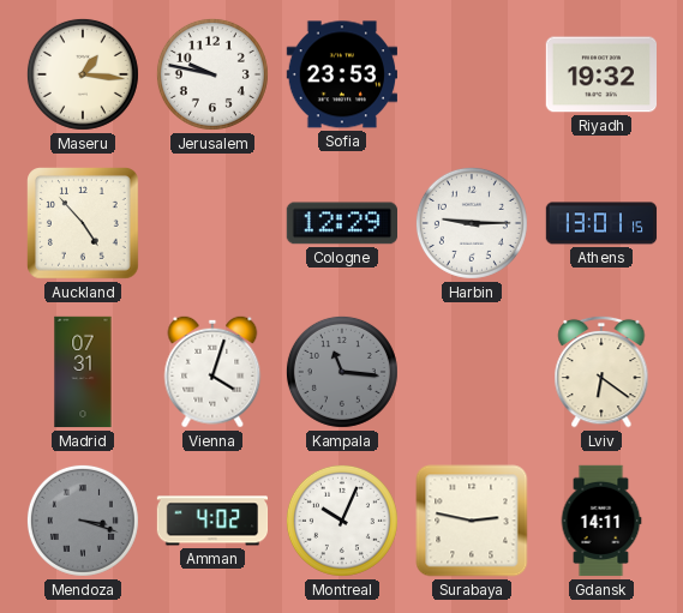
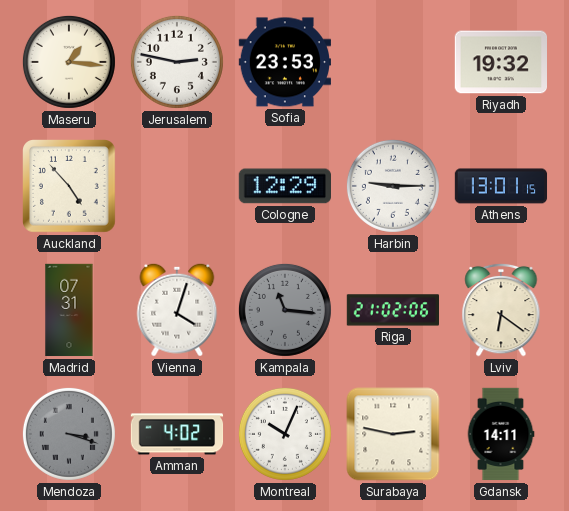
Jerusalem: 9:47 -> 2:47
Riga: none -> 21:02
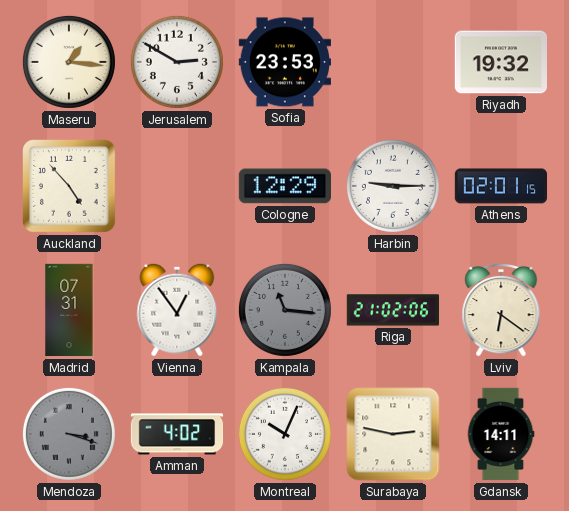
Jerusalem: 2:47 -> 2:50
Athens: 13:01 -> 02:01
Vienna: 4:03 -> 12:54
